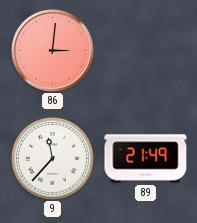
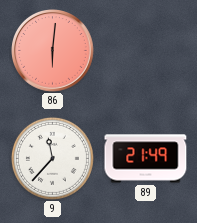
86: 3:01 -> 6:01
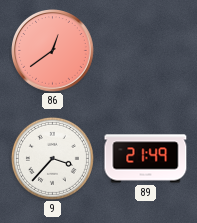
86: 6:01 -> 12:39
9: 11:37 -> 3:37
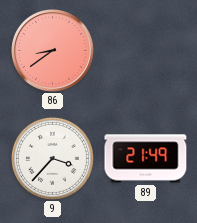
86: 12:39 -> 8:39
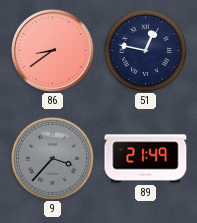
51: none -> 12:47
9 dial: white -> grey
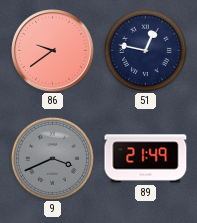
86: 8:39 -> 9:39
9: 3:37 -> 3:41
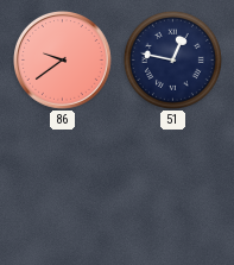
9: 3:41 -> none
89: 21:49 -> none
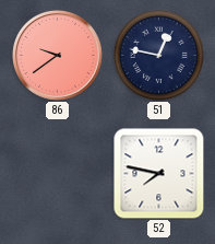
52: none -> 7:47
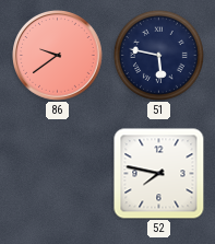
51: 12:47 -> 5:47
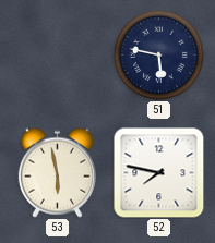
86: 9:39 -> none
53: none -> 5:58
